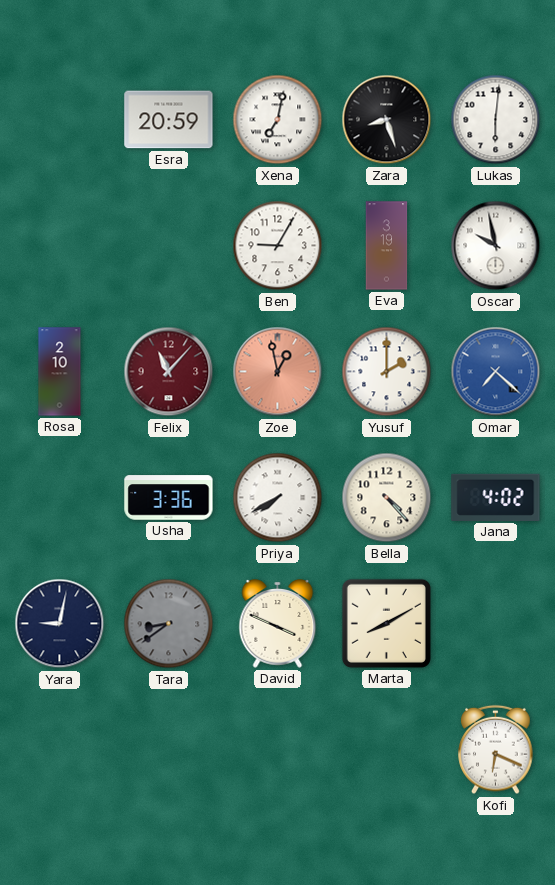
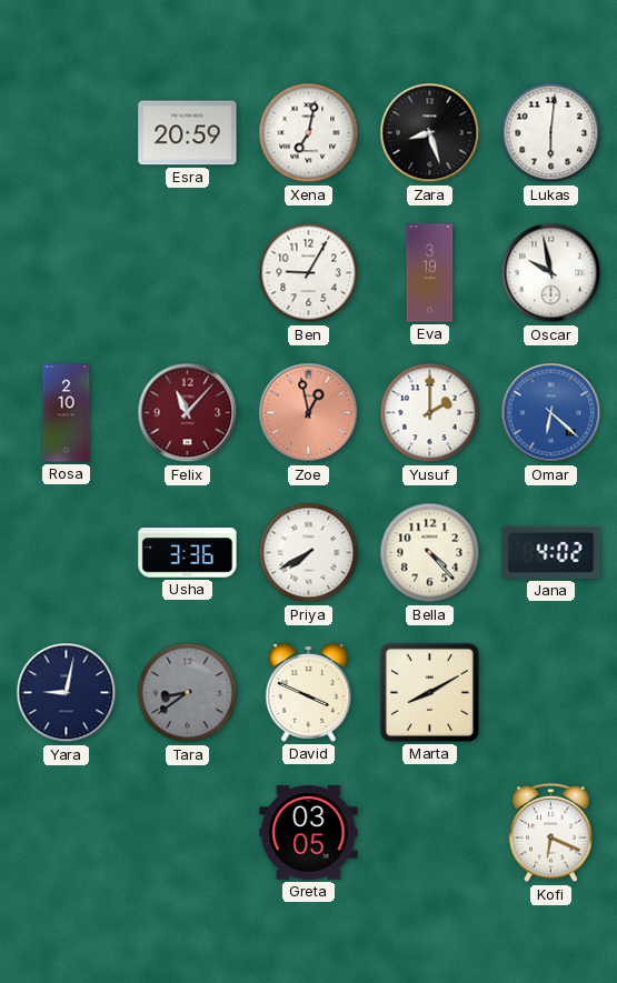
Omar: 7:22 -> 6:22
Greta: none -> 03:05
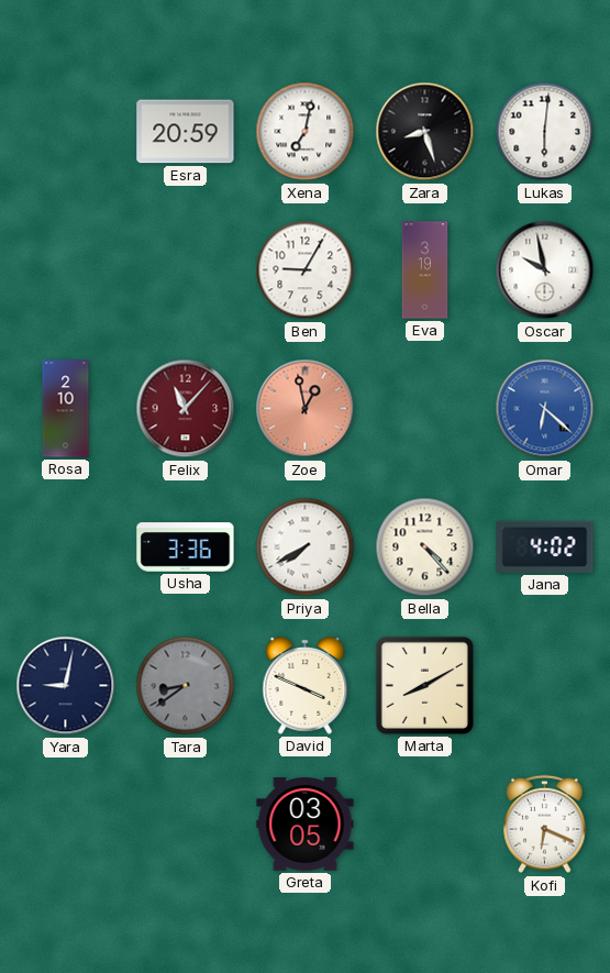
Yusuf: 2:00 -> none
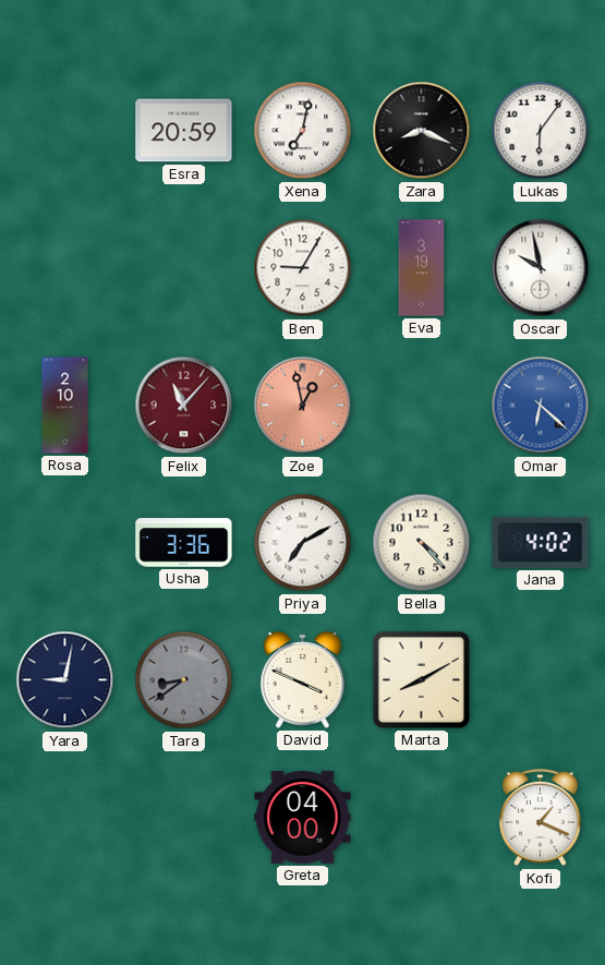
Zara: 8:27 -> 8:19
Lukas: 6:01 -> 6:06
Priya: 7:40 -> 7:10
Greta: 03:05 -> 04:00
Kofi: 6:19 -> 1:19
